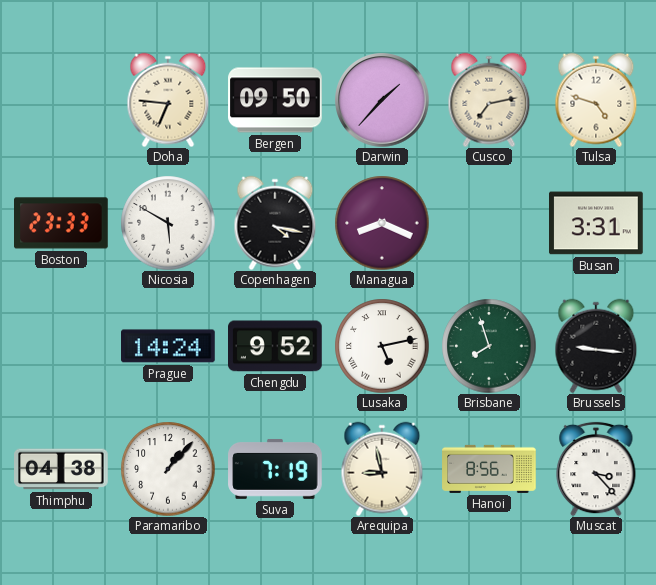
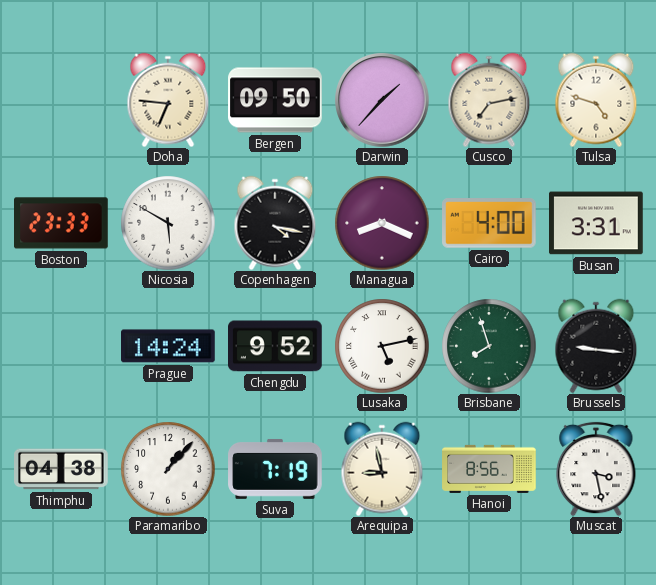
Cairo: none -> 4:00
Muscat: 3:23 -> 3:28
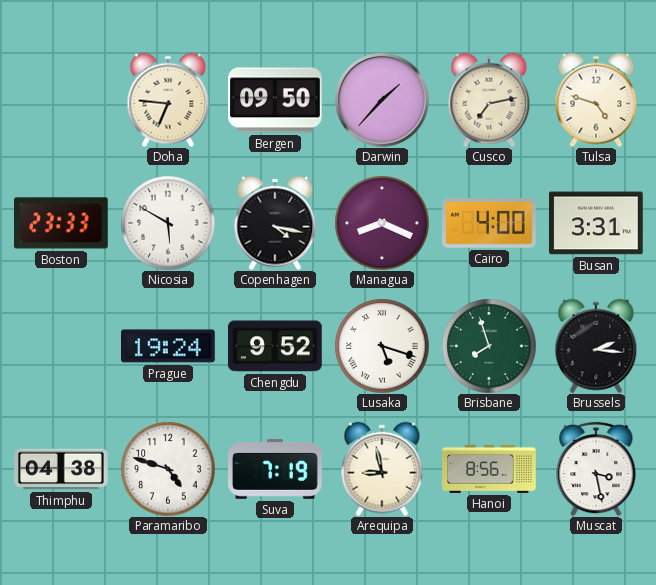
Prague: 14:24 -> 19:24
Lusaka: 5:13 -> 5:18
Brussels: 9:16 -> 2:16
Paramaribo: 1:07 -> 4:48
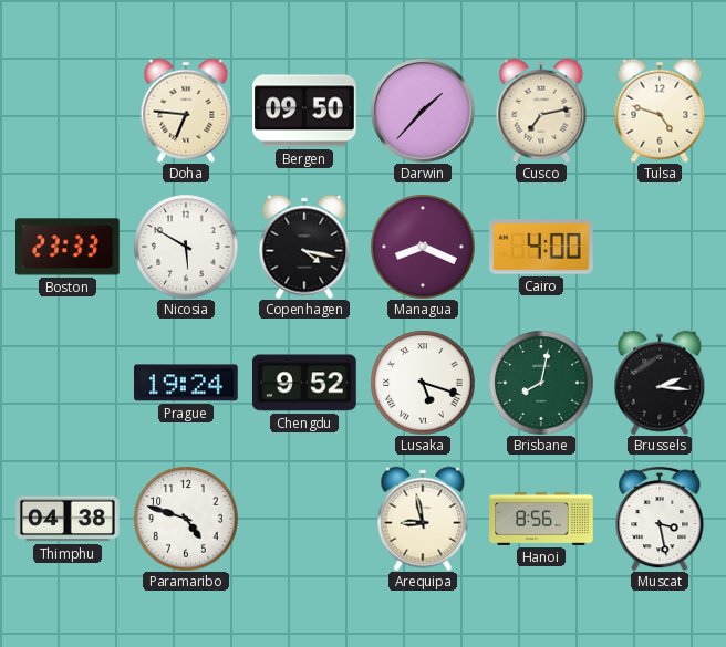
Busan: 3:31 -> none
Brisbane: 7:57 -> 8:02
Suva: 7:19 -> none
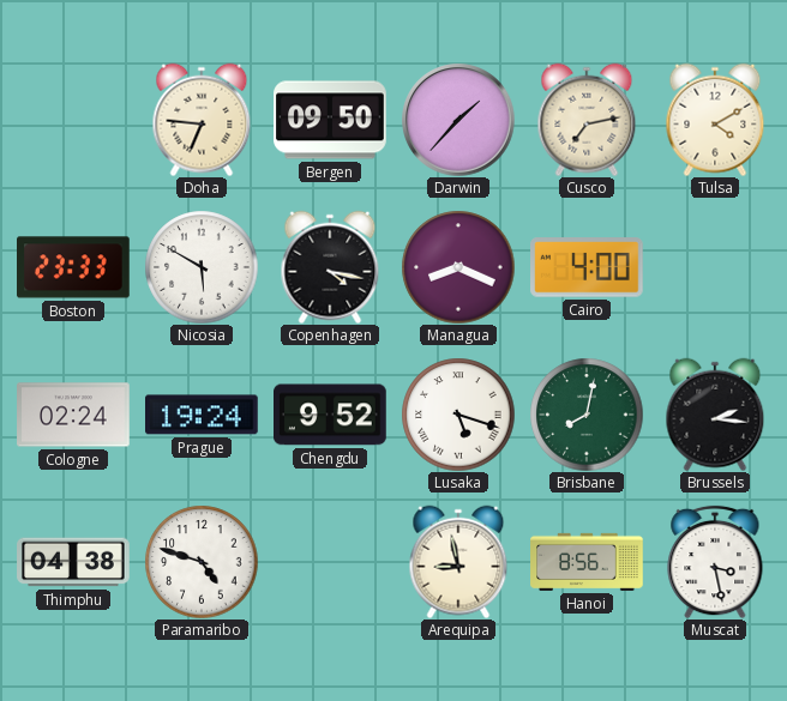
Tulsa: 4:48 -> 4:10
Cologne: none -> 02:24
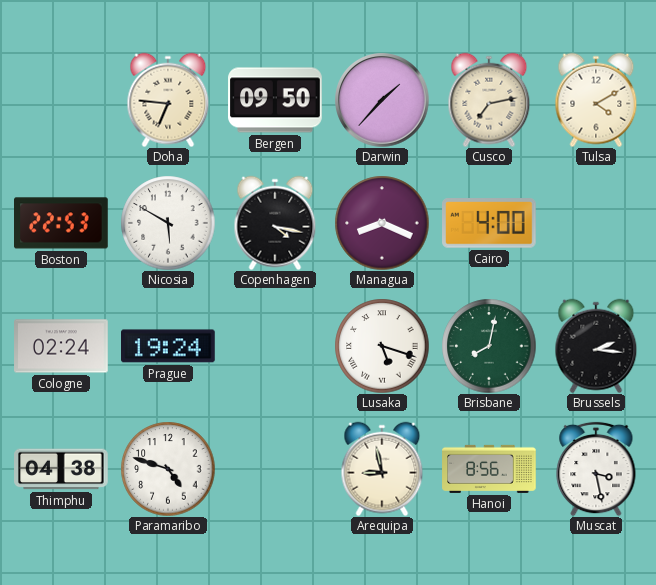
Boston: 23:33 -> 22:53
Chengdu: 9:52 -> none
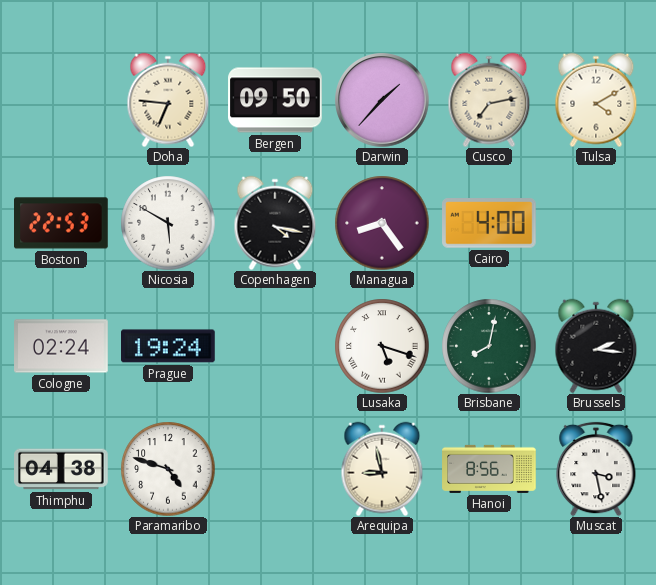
Managua: 8:19 -> 8:24
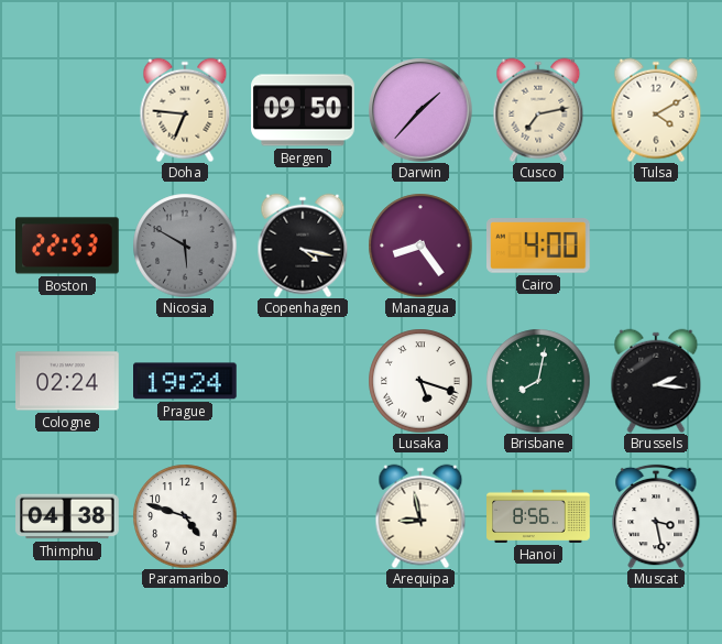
Nicosia dial: white -> grey
